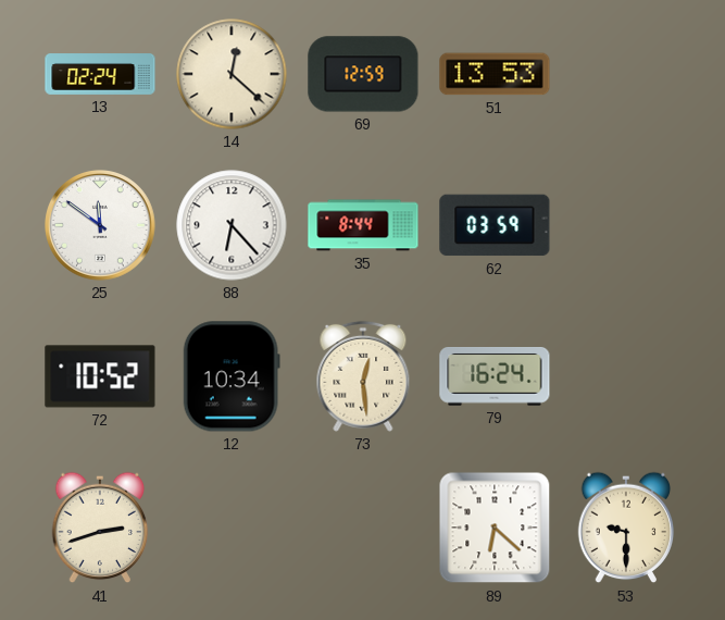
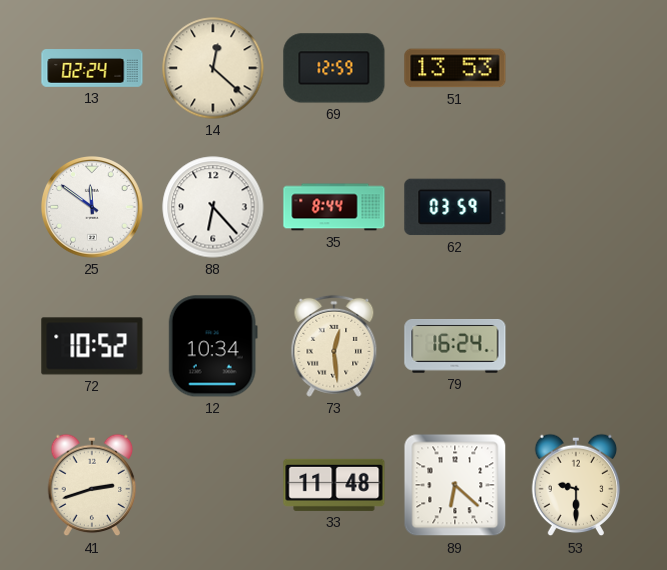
33: none -> 11:48
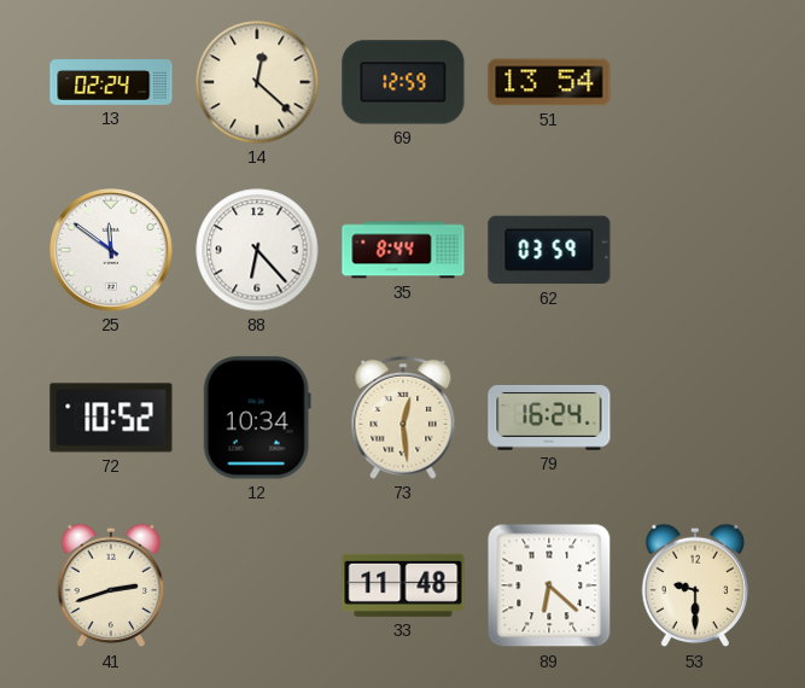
51: 13:53 -> 13:54
